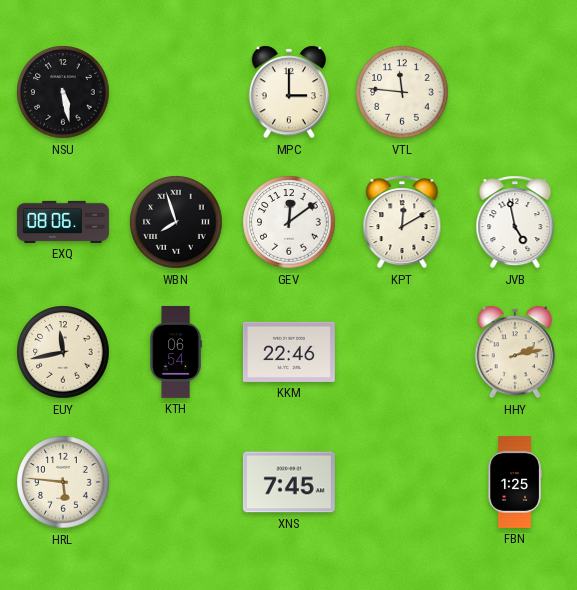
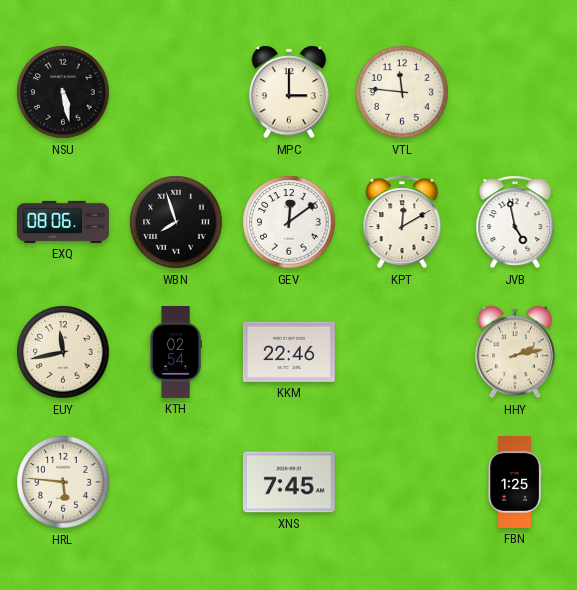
KTH: 06:54 -> 02:54
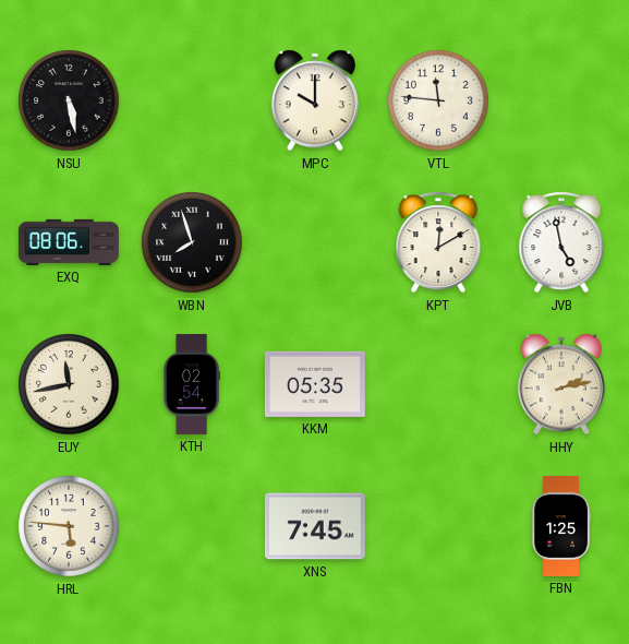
MPC: 3:00 -> 10:00
GEV: 12:09 -> none
KKM: 22:46 -> 05:35
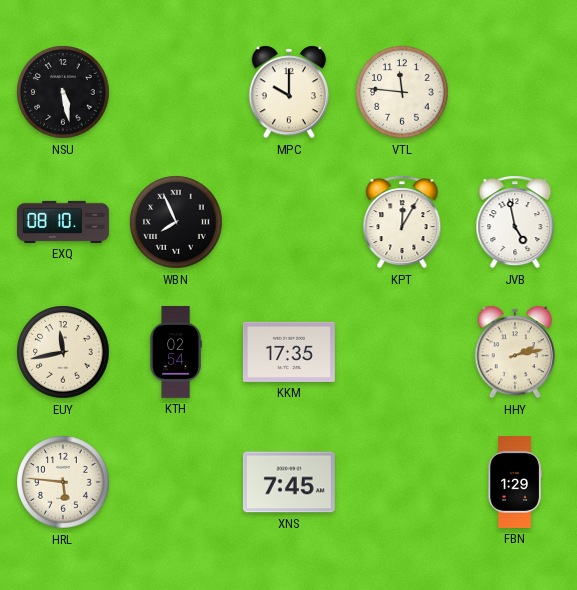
EXQ: 08:06 -> 08:10
WBN: 7:57 -> 7:56
KPT: 12:10 -> 12:05
KKM: 05:35 -> 17:35
FBN: 1:25 -> 1:29
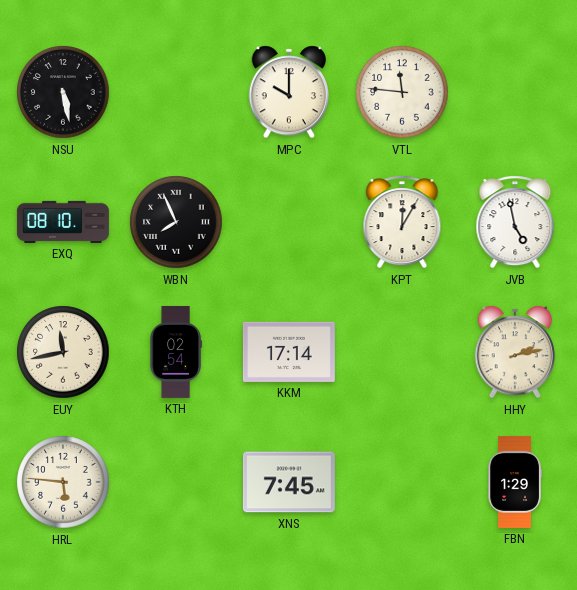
KKM: 17:35 -> 17:14
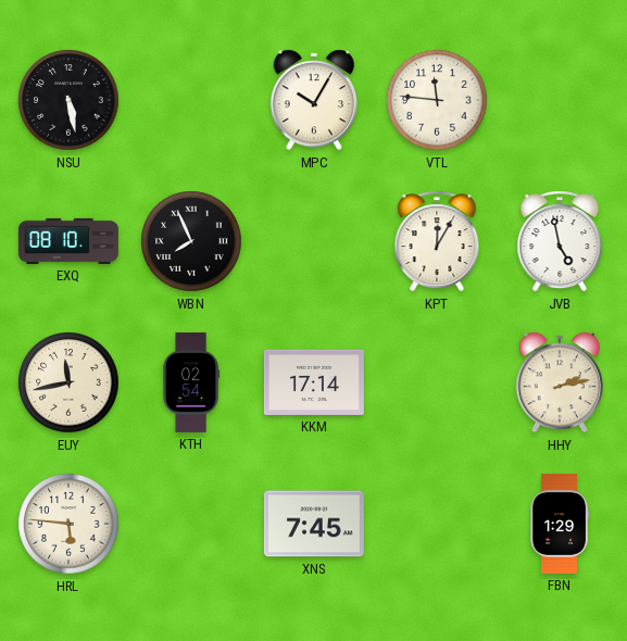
MPC: 10:00 -> 10:05
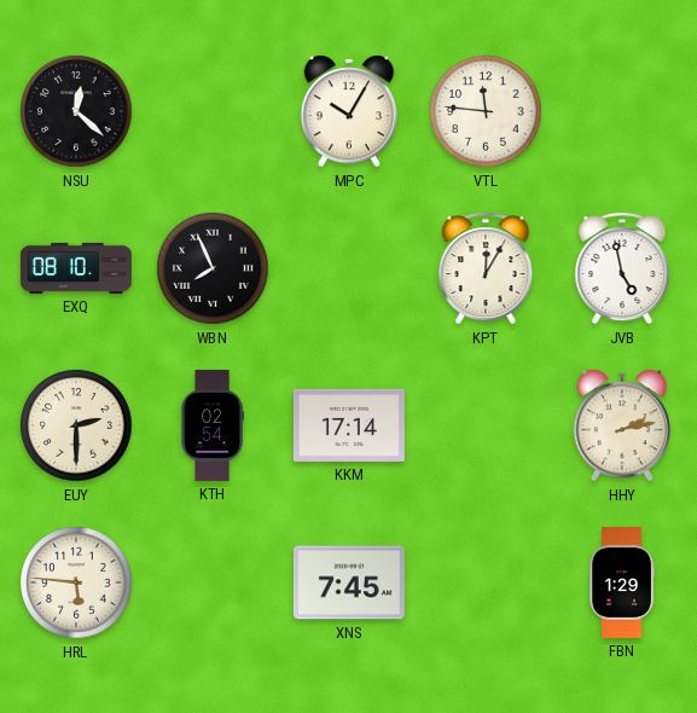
NSU: 5:28 -> 12:22
EUY: 11:43 -> 2:30
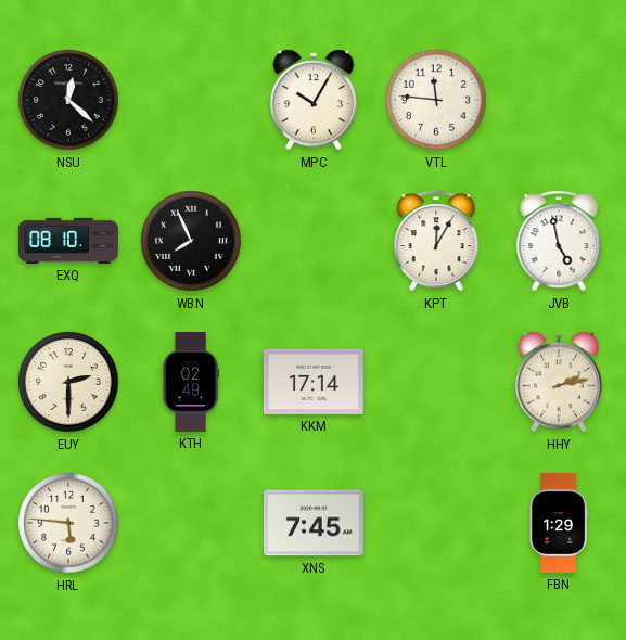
KTH: 02:54 -> 02:49
